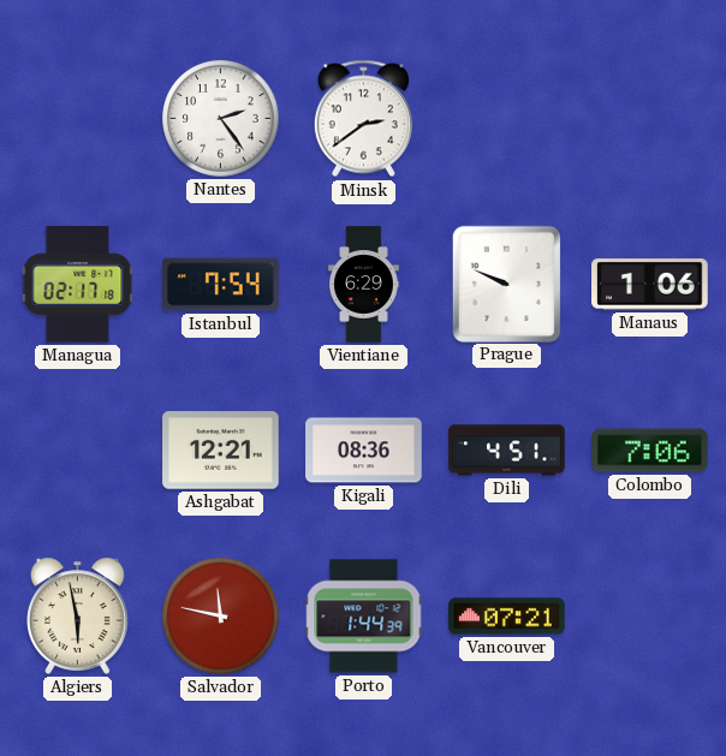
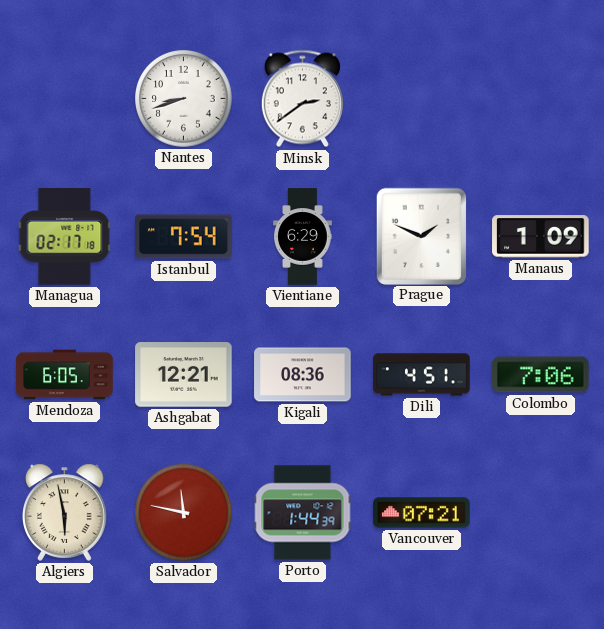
Nantes: 2:24 -> 8:42
Prague: 9:49 -> 1:49
Manaus: 1:06 -> 1:09
Mendoza: none -> 6:05
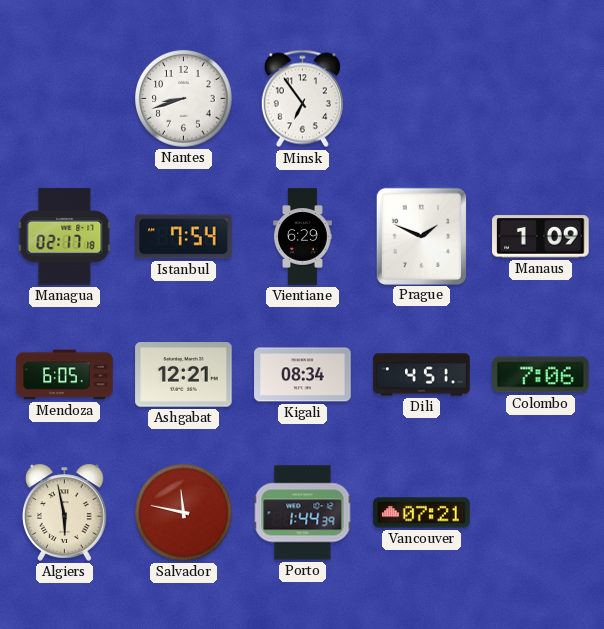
Minsk: 2:39 -> 6:54
Kigali: 08:36 -> 08:34
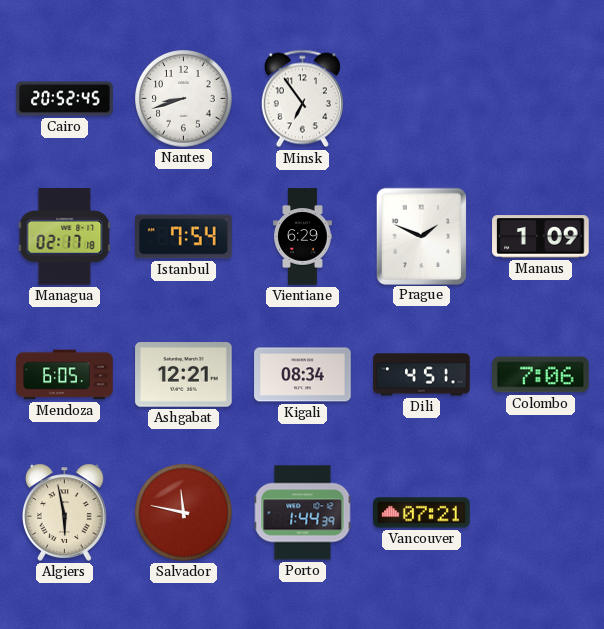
Cairo: none -> 20:52
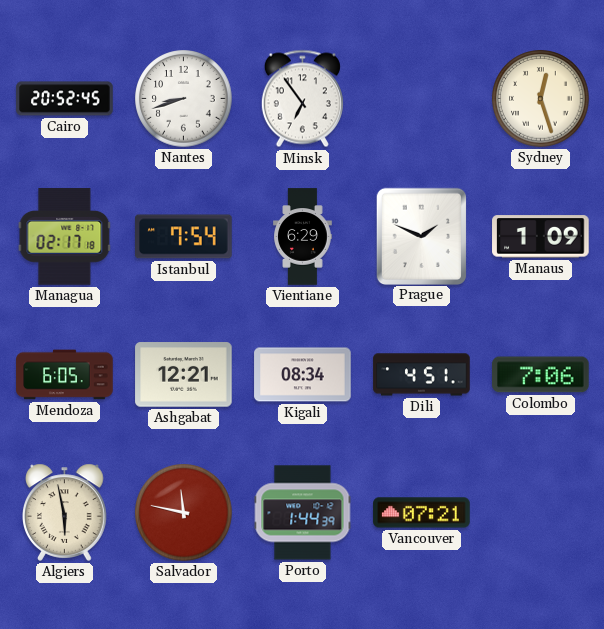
Sydney: none -> 12:27
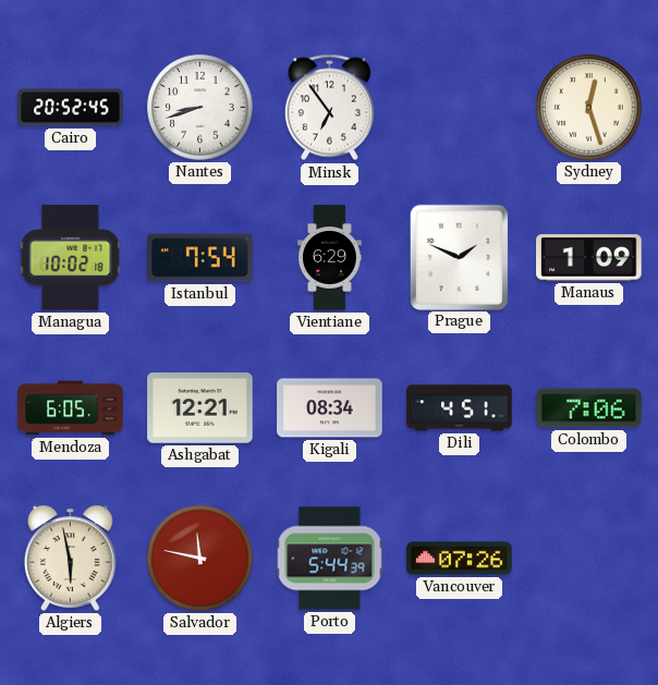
Managua: 02:17 -> 10:02
Porto: 1:44 -> 5:44
Vancouver: 07:21 -> 07:26
